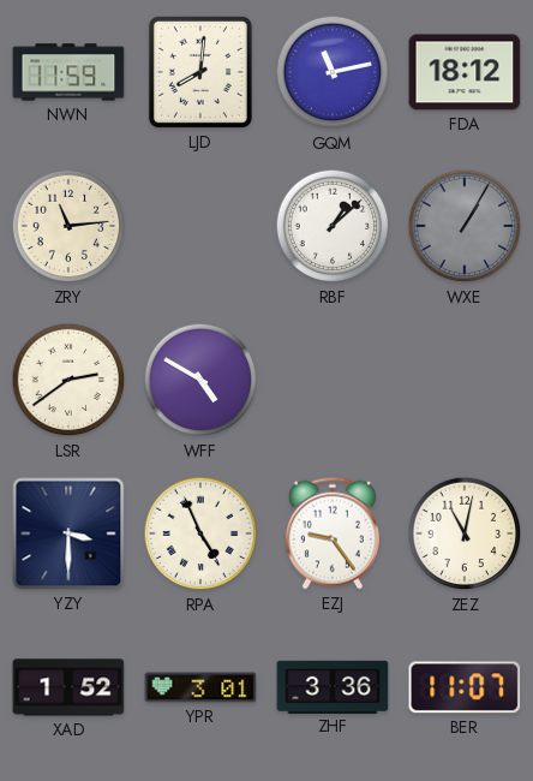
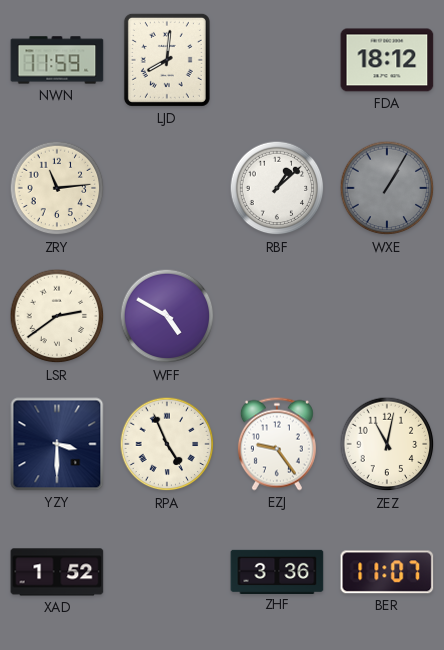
GQM: 11:13 -> none
YPR: 3:01 -> none
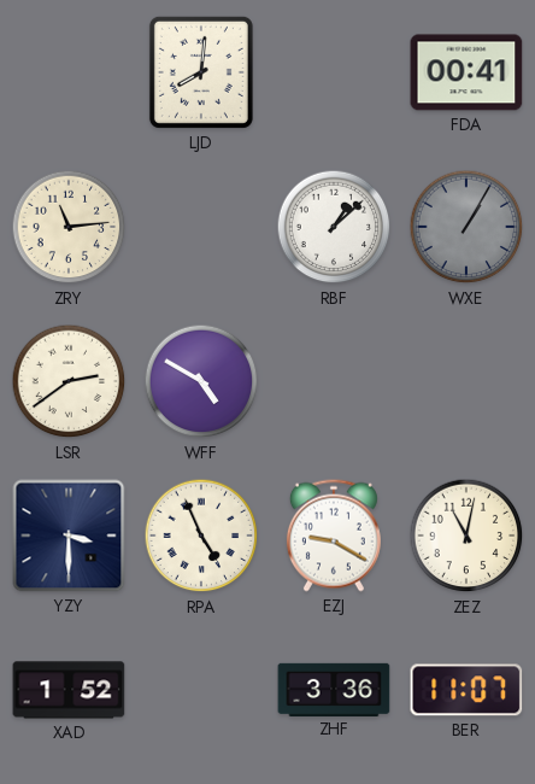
NWN: 11:59 -> none
FDA: 18:12 -> 00:41
EZJ: 9:24 -> 9:20
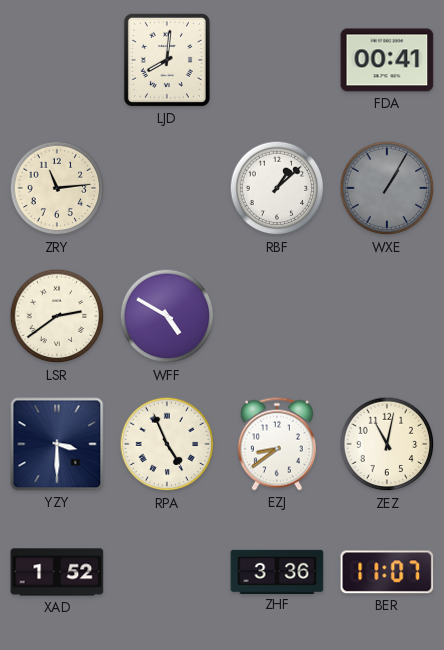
EZJ: 9:20 -> 8:39
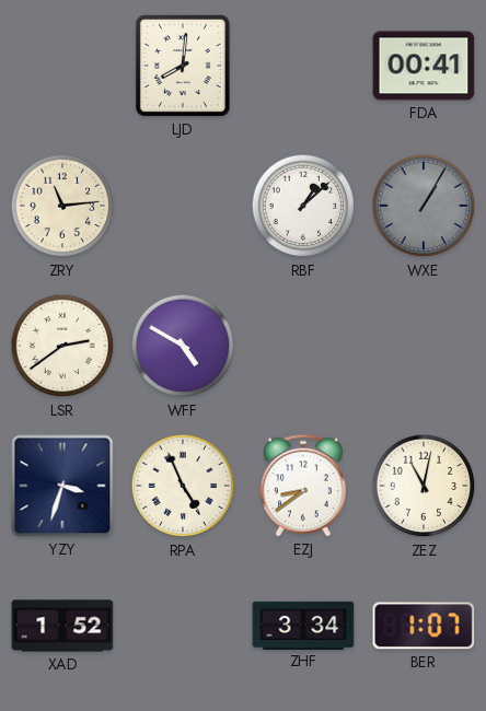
YZY: 3:30 -> 3:33
ZHF: 3:36 -> 3:34
BER: 11:07 -> 1:07
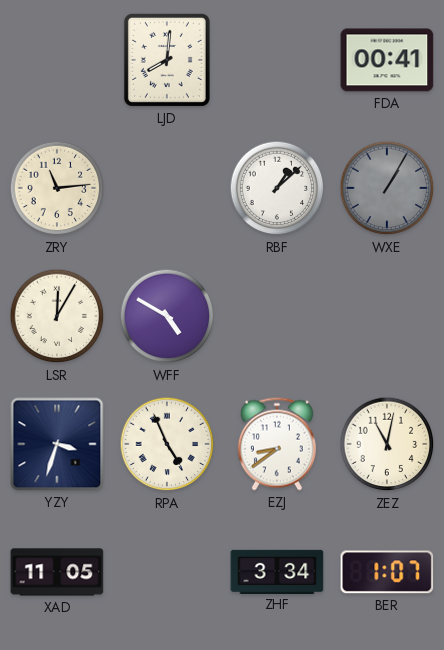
LSR: 2:39 -> 12:05
XAD: 1:52 -> 11:05
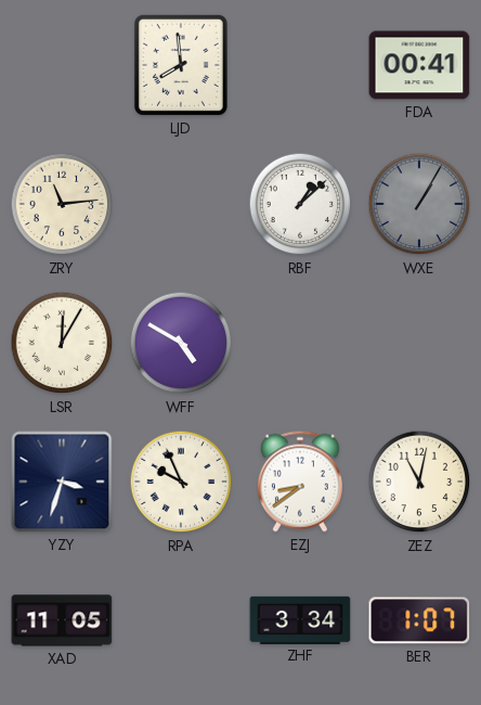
LJD: 8:01 -> 7:59
RPA: 4:56 -> 9:56
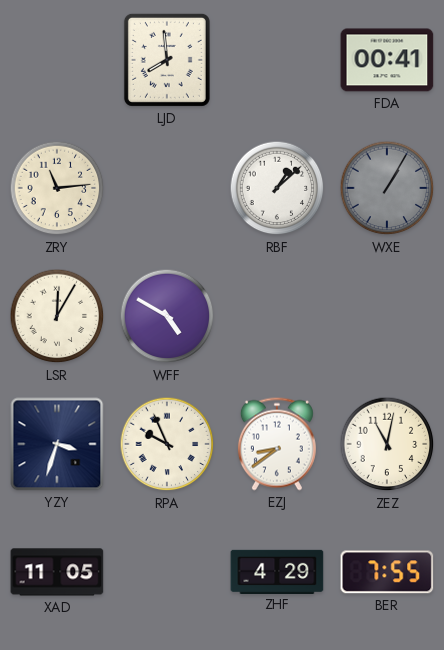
ZHF: 3:34 -> 4:29
BER: 1:07 -> 7:55
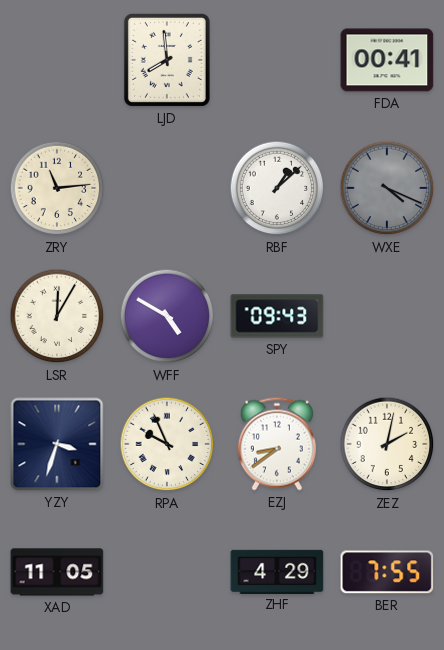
WXE: 1:05 -> 4:19
SPY: none -> 09:43
ZEZ: 11:02 -> 2:02
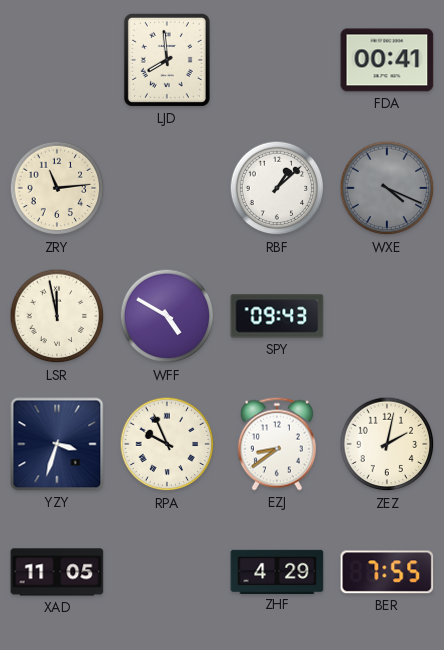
LSR: 12:05 -> 11:58
